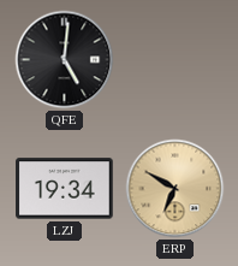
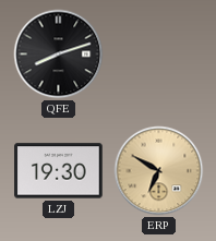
QFE: 5:01 -> 8:12
LZJ: 19:34 -> 19:30
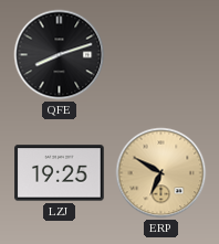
LZJ: 19:30 -> 19:25
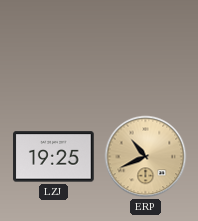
QFE: 8:12 -> none
ERP: 6:50 -> 10:41
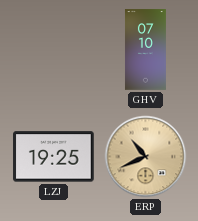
GHV: none -> 07:10
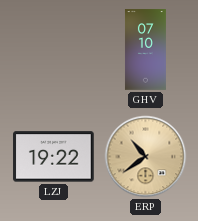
LZJ: 19:25 -> 19:22
ERP: 10:41 -> 10:39
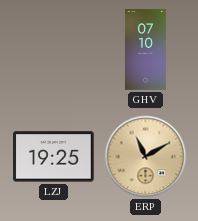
LZJ: 19:22 -> 19:25
ERP: 10:39 -> 11:10
